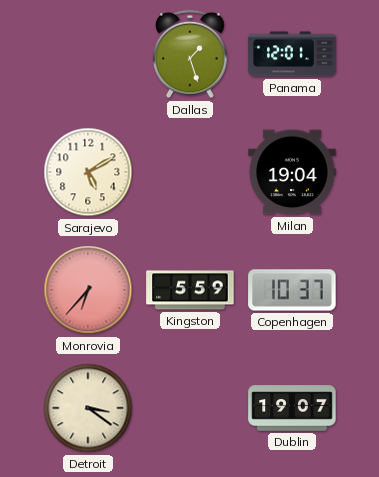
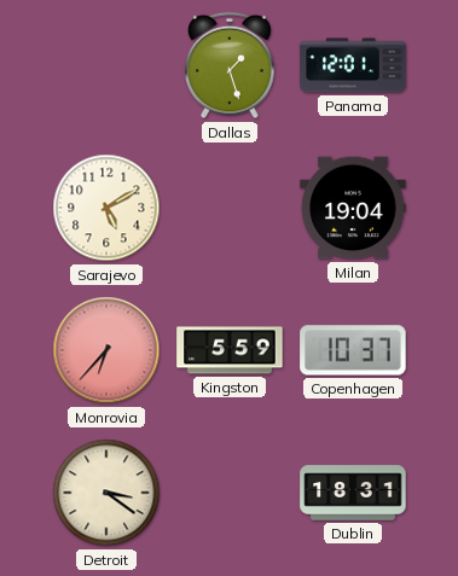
Dublin: 19:07 -> 18:31
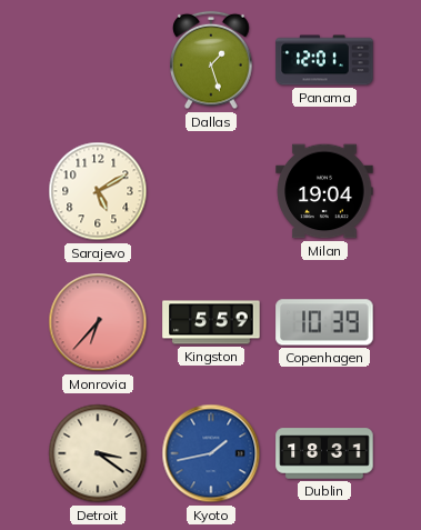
Copenhagen: 10:37 -> 10:39
Kyoto: none -> 1:43
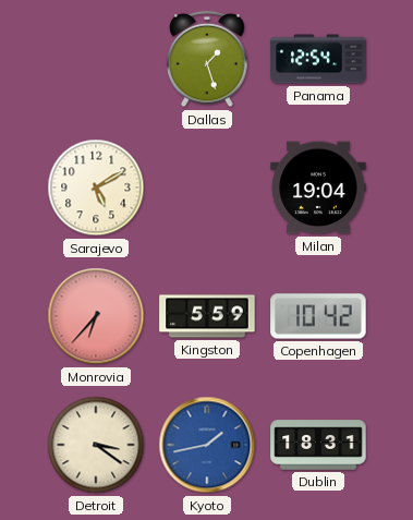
Panama: 12:01 -> 12:54
Copenhagen: 10:39 -> 10:42
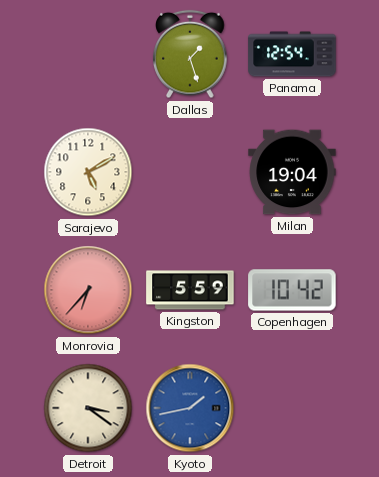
Dublin: 18:31 -> none
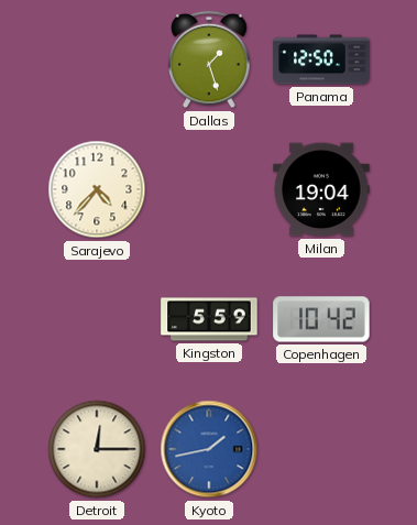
Panama: 12:54 -> 12:50
Sarajevo: 5:10 -> 4:37
Monrovia: 6:37 -> none
Detroit: 3:21 -> 12:15
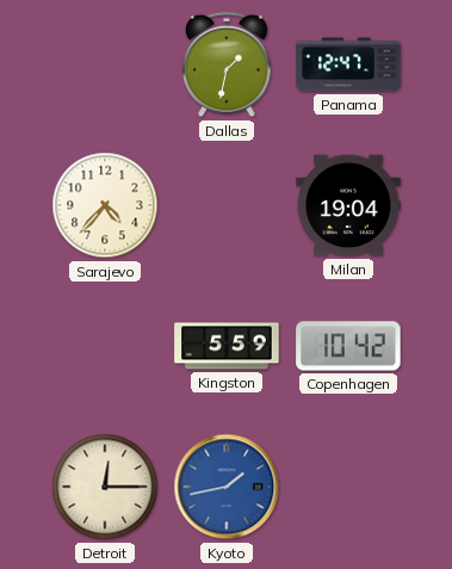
Dallas: 1:27 -> 1:32
Panama: 12:50 -> 12:47
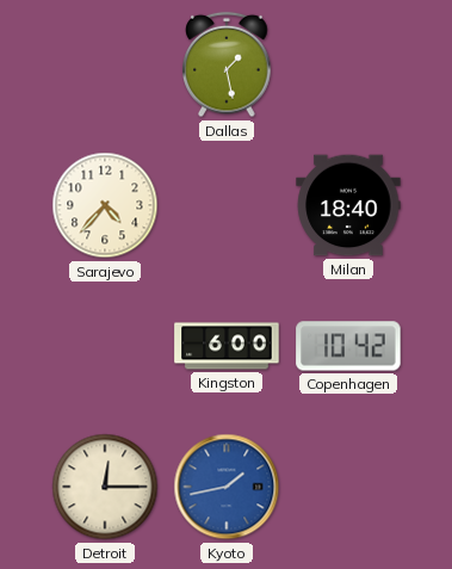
Dallas: 1:32 -> 1:28
Panama: 12:47 -> none
Milan: 19:04 -> 18:40
Kingston: 5:59 -> 6:00
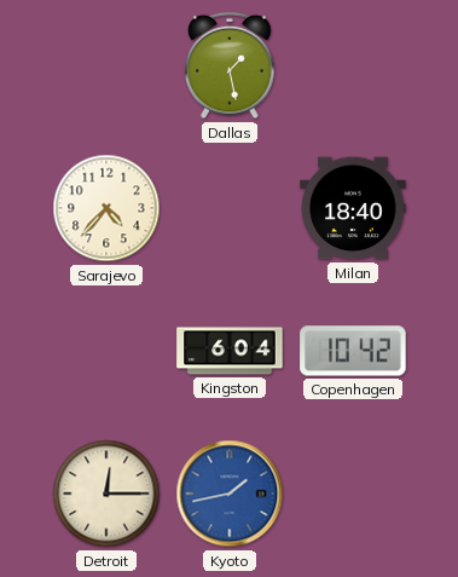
Kingston: 6:00 -> 6:04
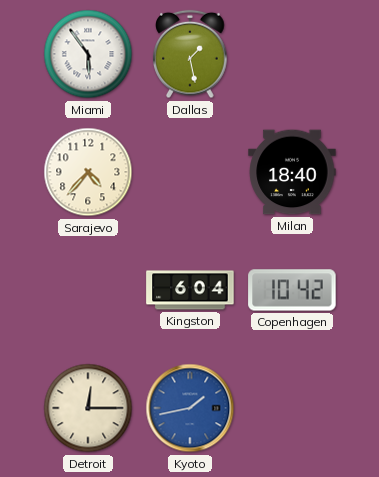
Miami: none -> 5:54
